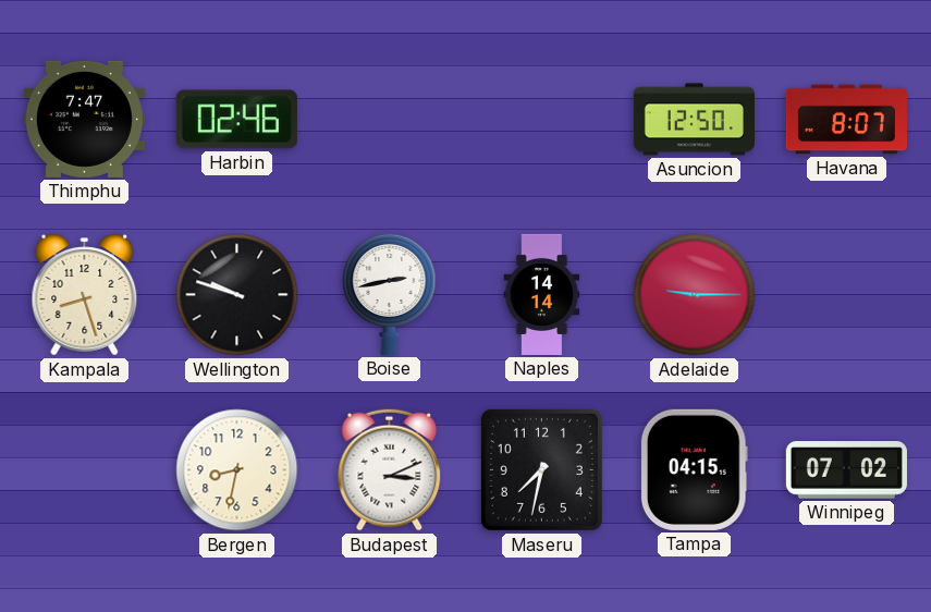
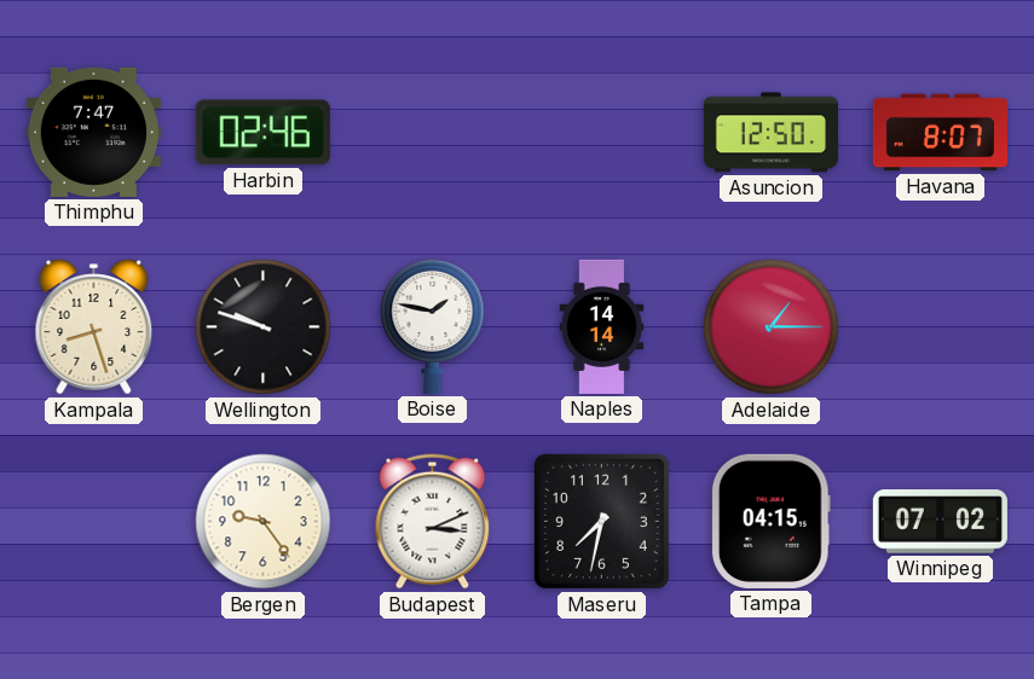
Boise: 2:43 -> 1:47
Adelaide: 9:15 -> 1:15
Bergen: 8:32 -> 9:24
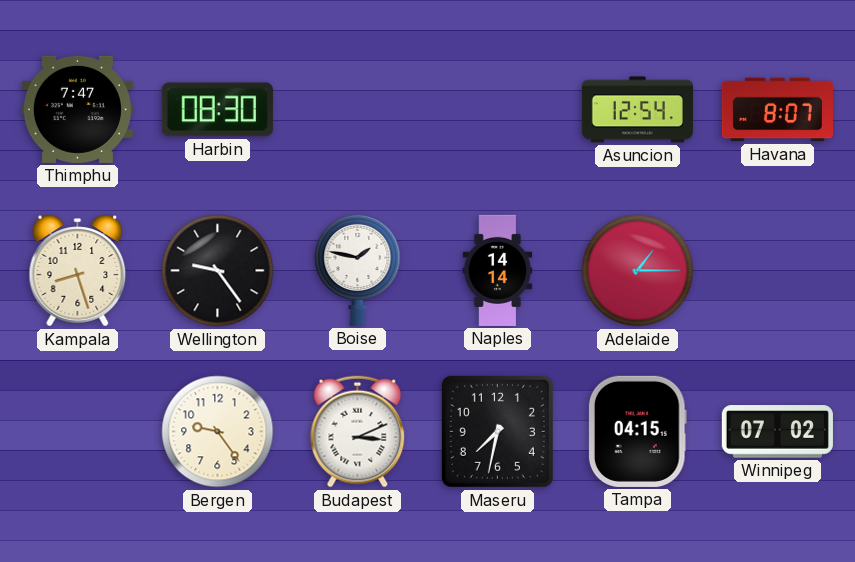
Harbin: 02:46 -> 08:30
Asuncion: 12:50 -> 12:54
Wellington: 9:48 -> 9:24
